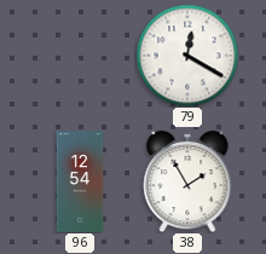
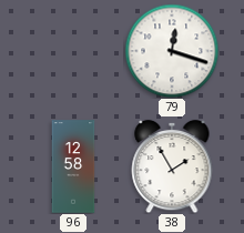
79: 12:20 -> 12:18
96: 12:54 -> 12:58
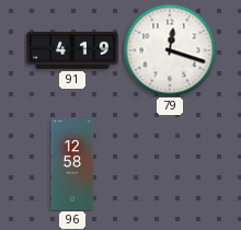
91: none -> 4:19
38: 1:55 -> none
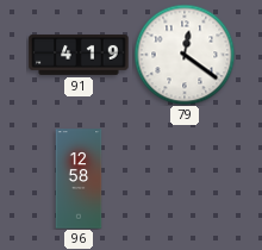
79: 12:18 -> 12:21
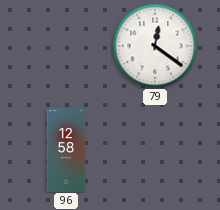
91: 4:19 -> none
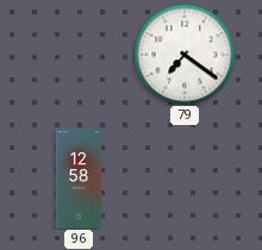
79: 12:21 -> 7:21
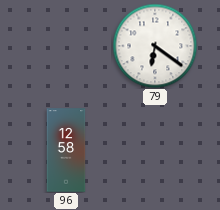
79: 7:21 -> 6:21
